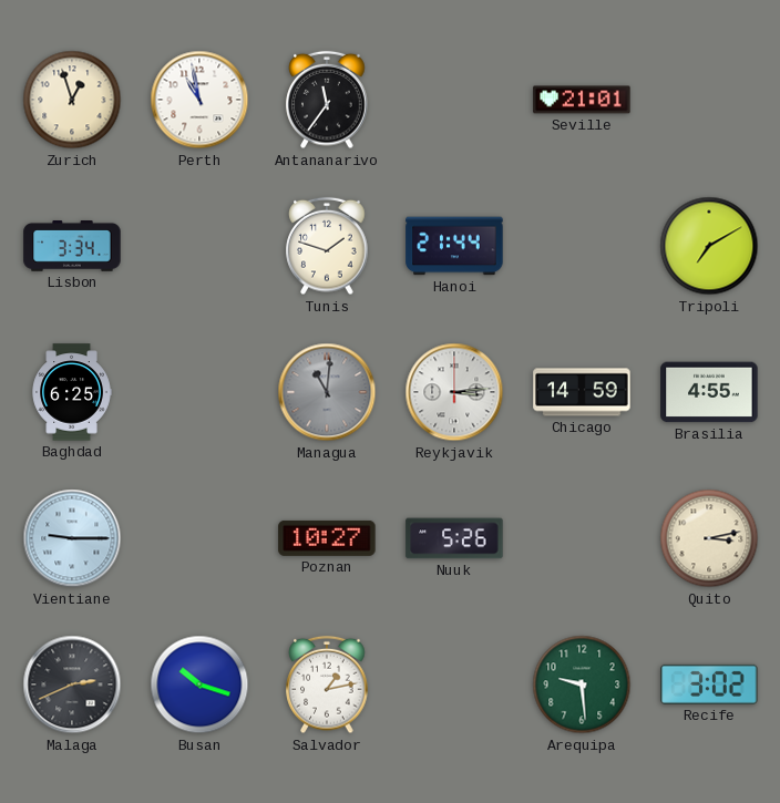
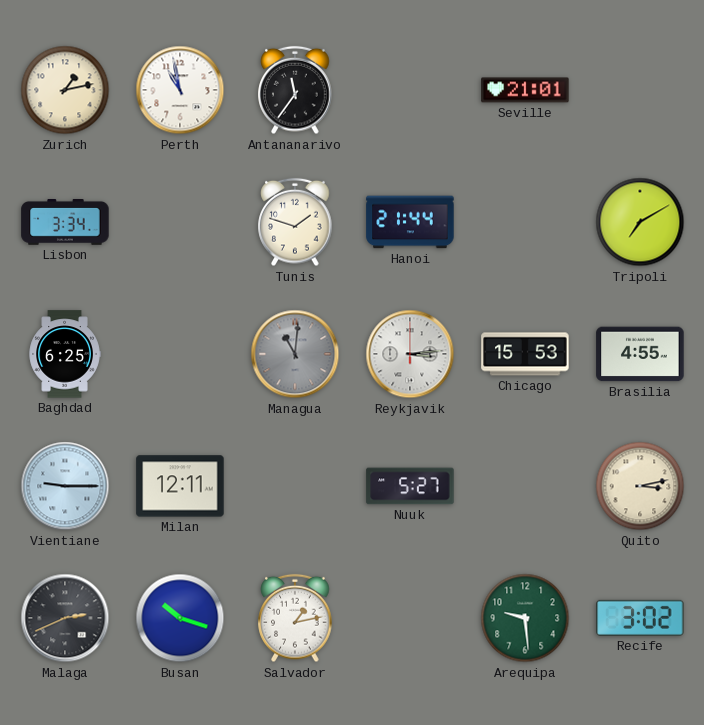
Zurich: 12:57 -> 1:13
Chicago: 14:59 -> 15:53
Milan: none -> 12:11
Poznan: 10:27 -> none
Nuuk: 5:26 -> 5:27
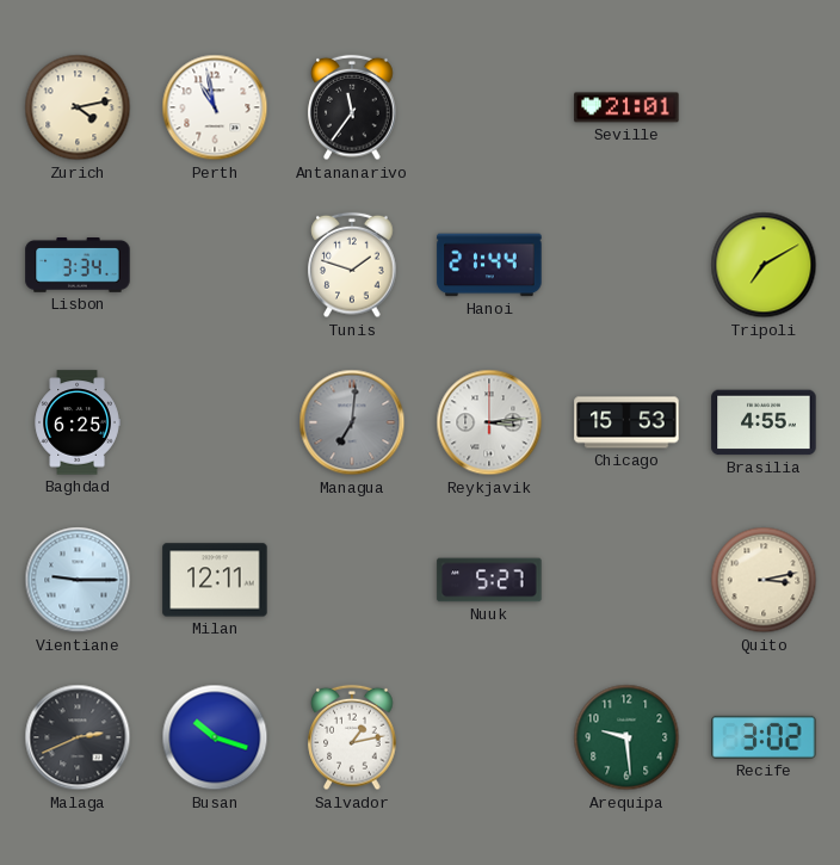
Zurich: 1:13 -> 4:13
Managua: 11:01 -> 7:01
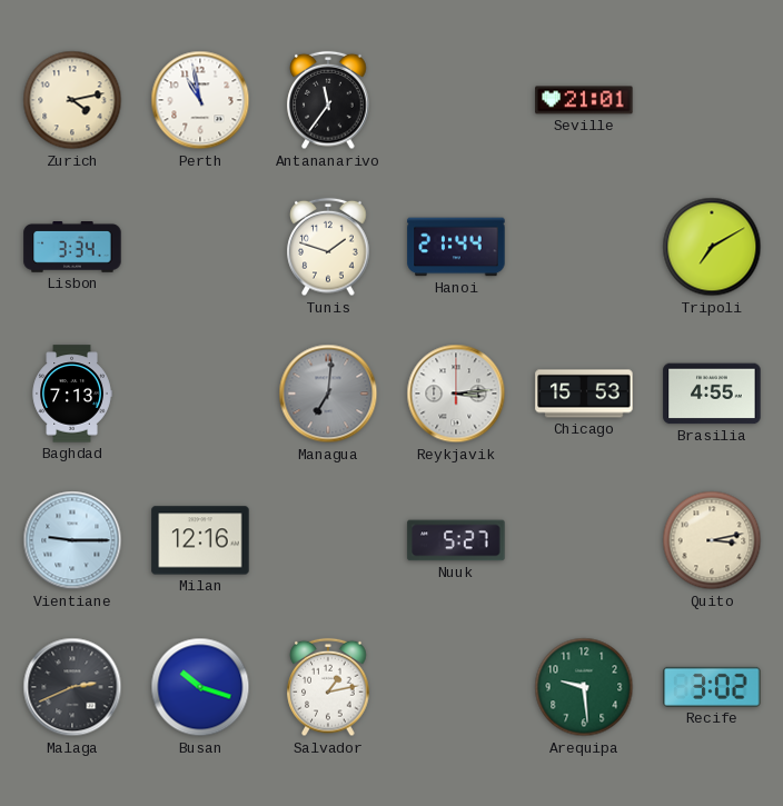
Baghdad: 6:25 -> 7:13
Milan: 12:11 -> 12:16
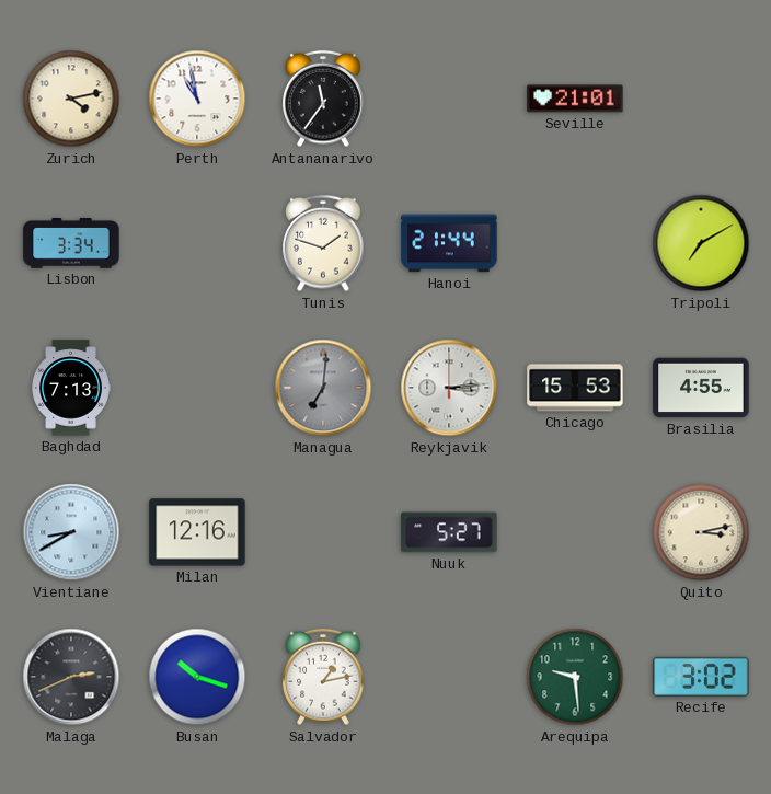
Vientiane: 9:15 -> 8:40
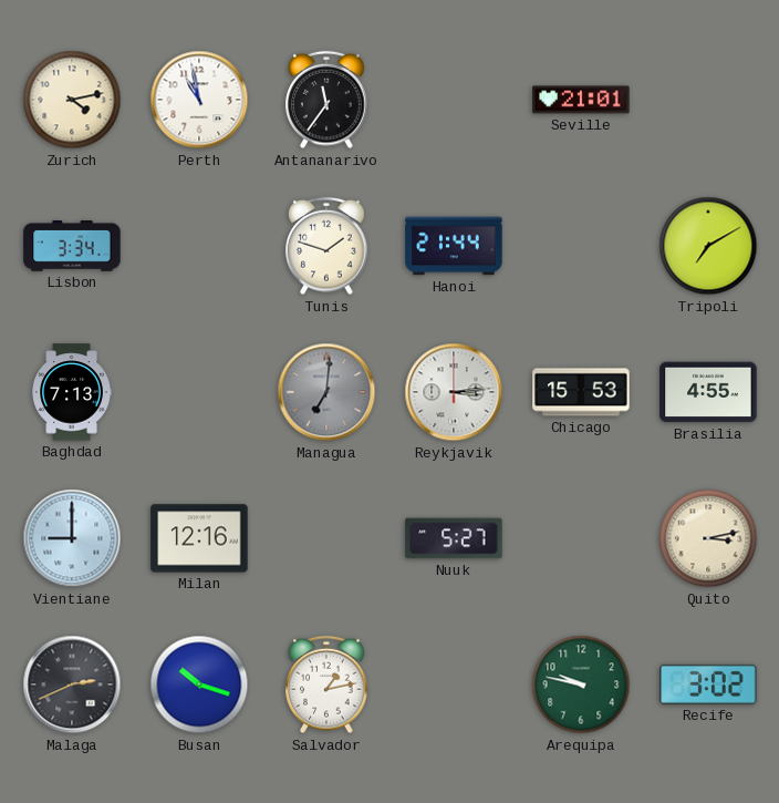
Vientiane: 8:40 -> 9:00
Arequipa: 9:29 -> 9:47
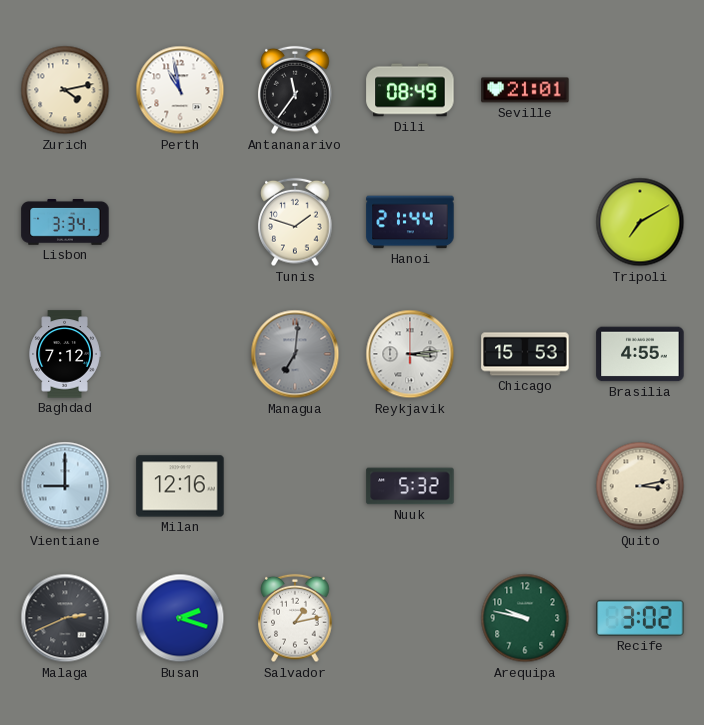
Dili: none -> 08:49
Baghdad: 7:13 -> 7:12
Nuuk: 5:27 -> 5:32
Busan: 10:18 -> 2:18
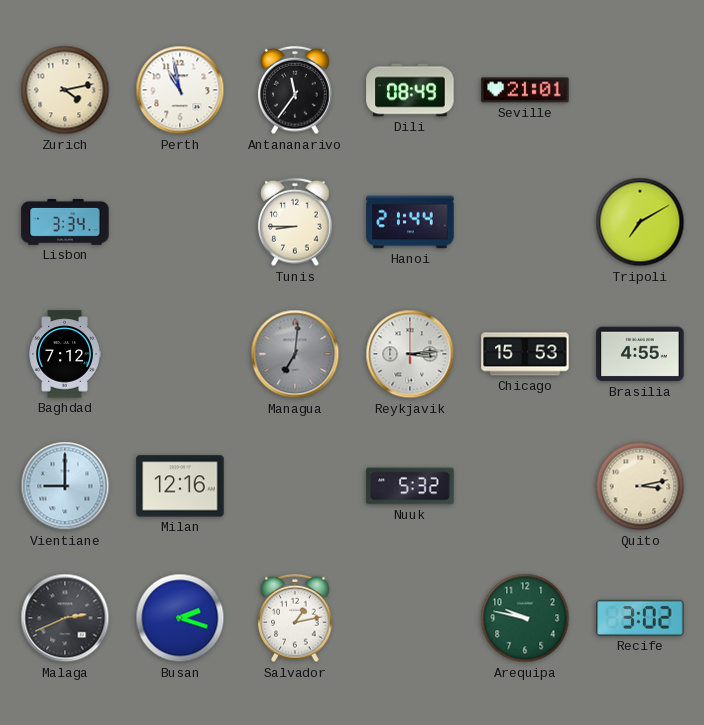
Tunis: 1:48 -> 8:45
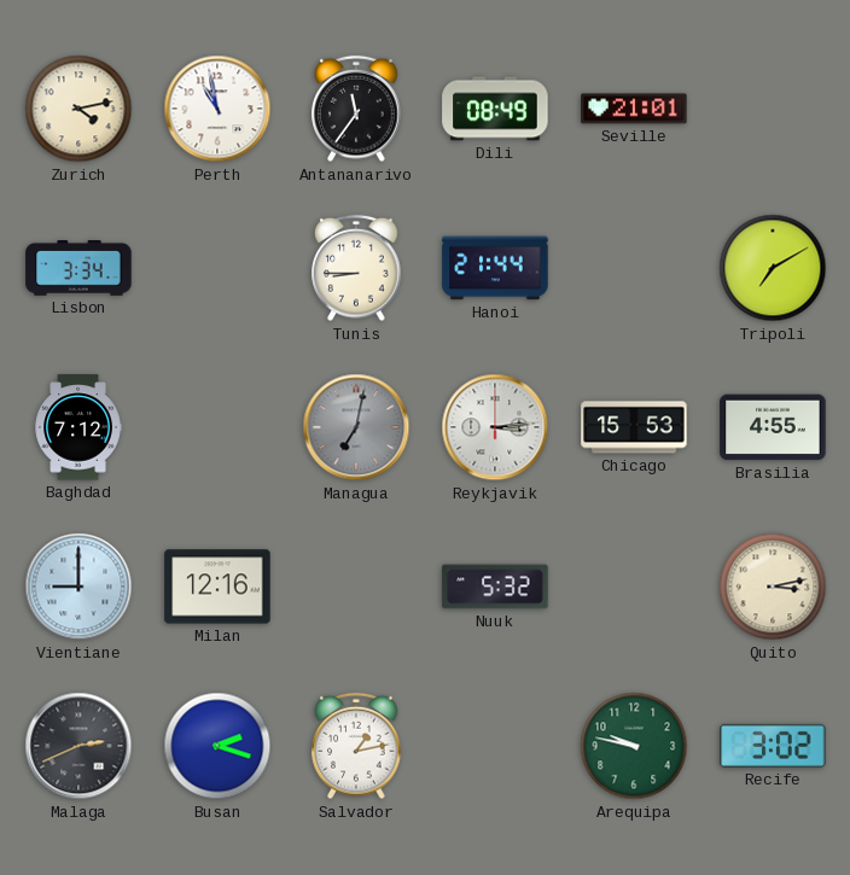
Managua: 7:01 -> 7:02
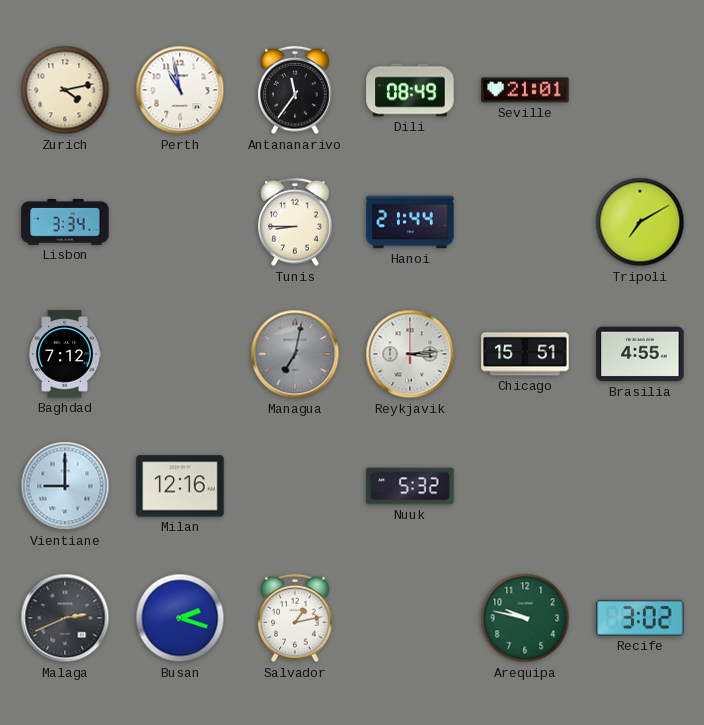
Chicago: 15:53 -> 15:51
Quito: 3:13 -> none
